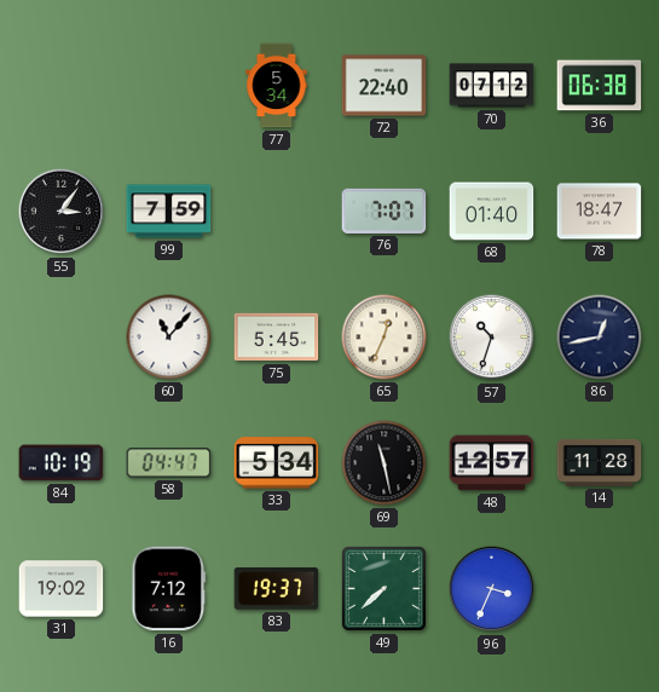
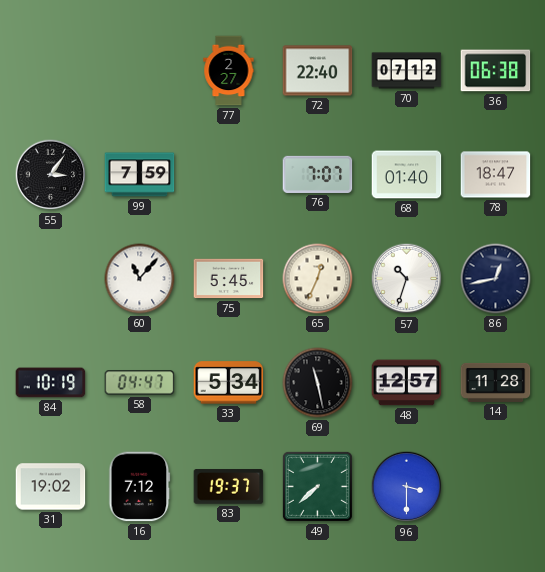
77: 5:34 -> 2:27
96: 3:34 -> 3:30
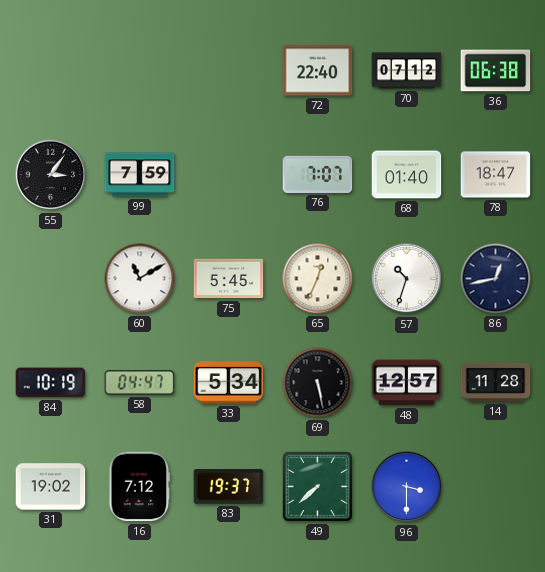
77: 2:27 -> none
60: 11:07 -> 11:10
69: 11:28 -> 5:28
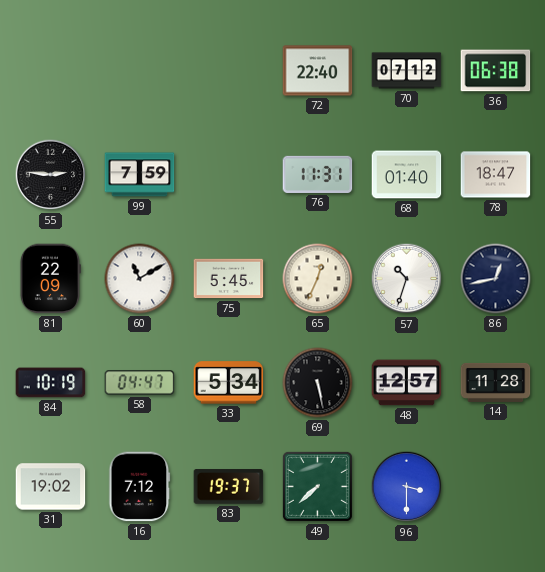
55: 3:06 -> 2:46
76: 7:07 -> 11:31
81: none -> 22:09
